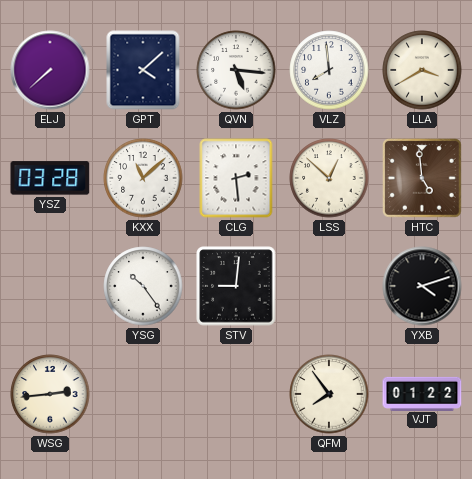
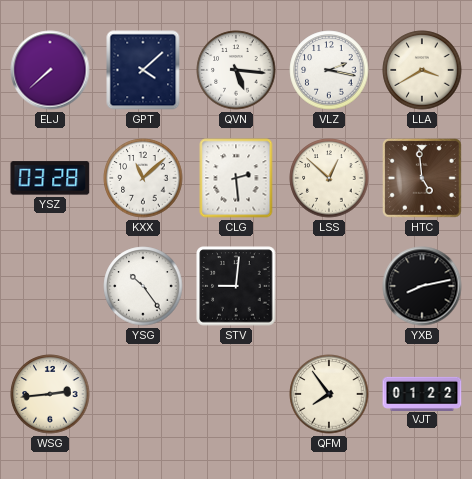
VLZ: 7:59 -> 2:17
YXB: 4:12 -> 8:13
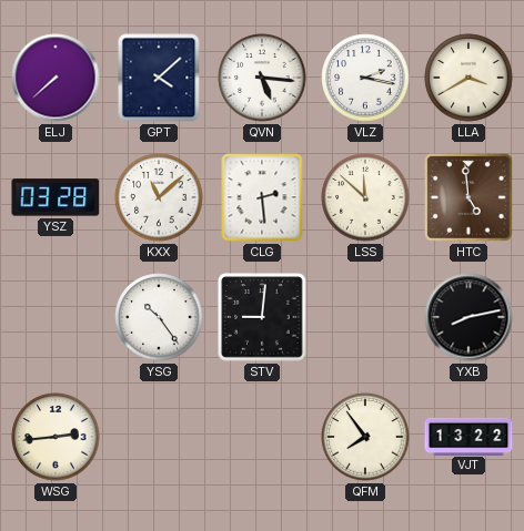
LSS: 12:52 -> 11:52
VJT: 01:22 -> 13:22
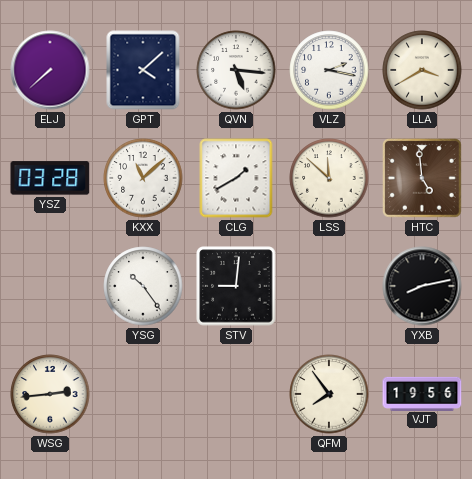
CLG: 2:29 -> 1:40
VJT: 13:22 -> 19:56
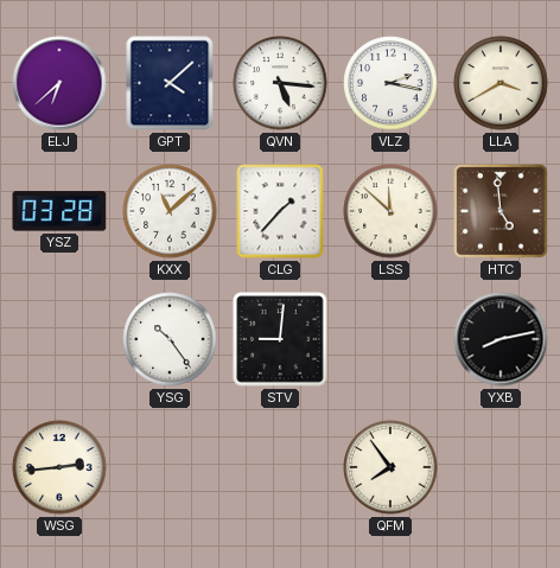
ELJ: 7:38 -> 6:38
CLG: 1:40 -> 1:37
VJT: 19:56 -> none
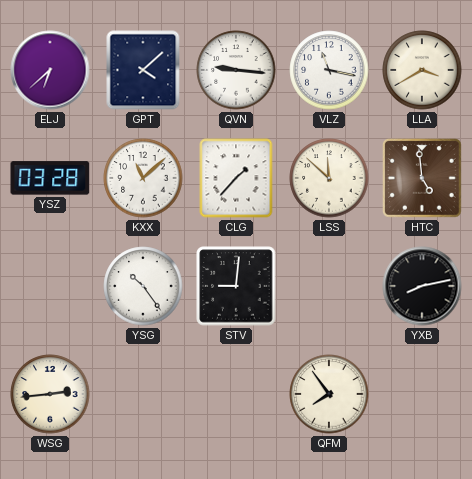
QVN: 5:16 -> 9:16
VLZ: 2:17 -> 11:17
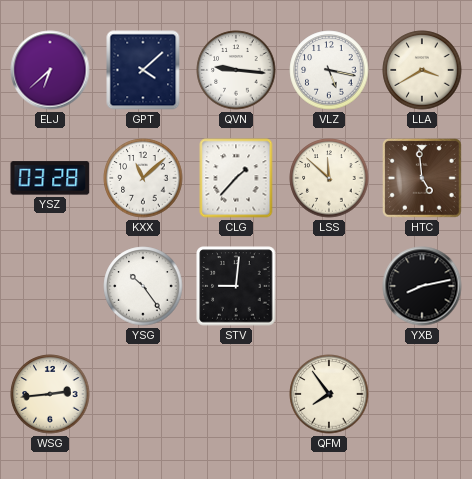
VLZ: 11:17 -> 5:17
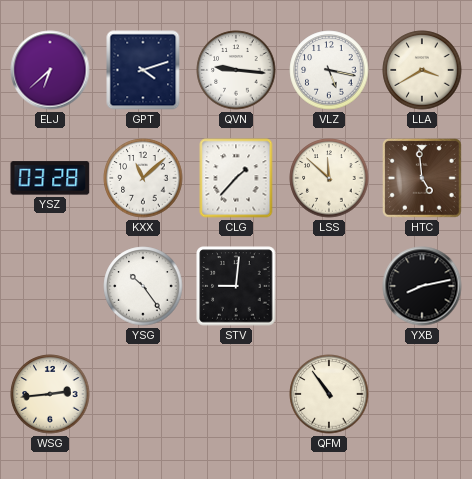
GPT: 4:08 -> 4:12
QFM: 7:54 -> 10:54
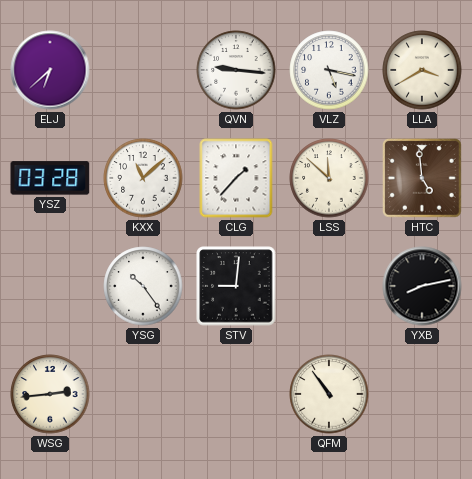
GPT: 4:12 -> none
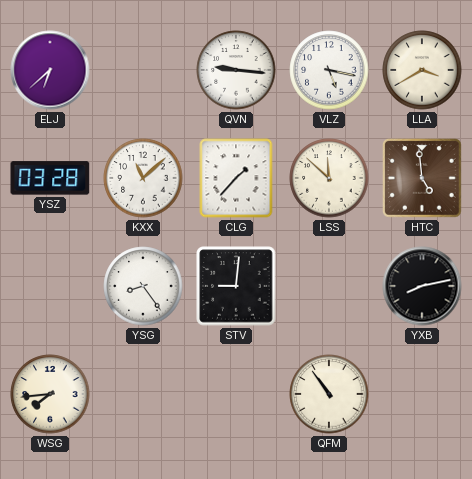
YSG: 10:24 -> 8:24
WSG: 2:44 -> 7:44
